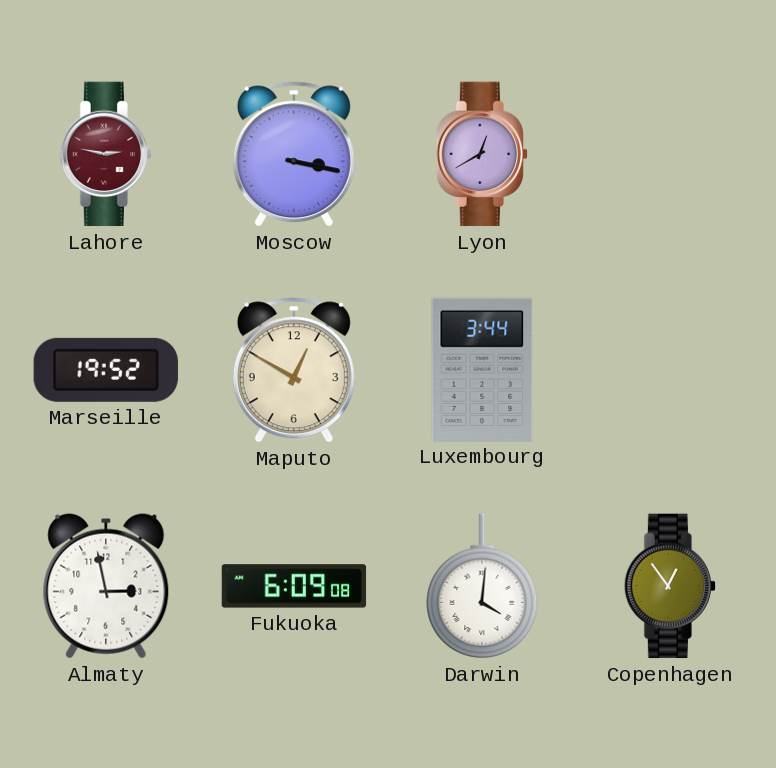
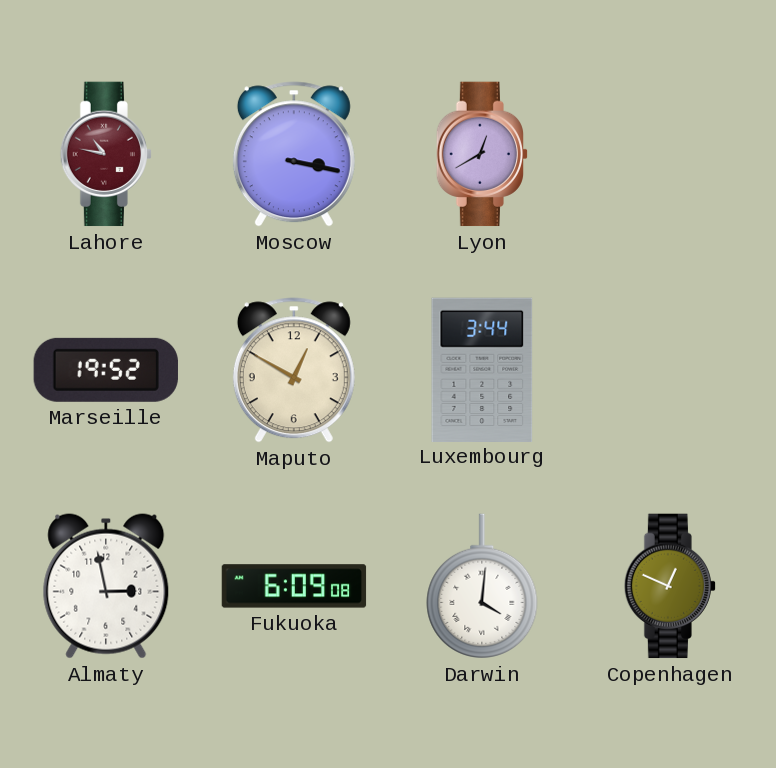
Lahore: 2:47 -> 10:47
Copenhagen: 12:54 -> 12:49
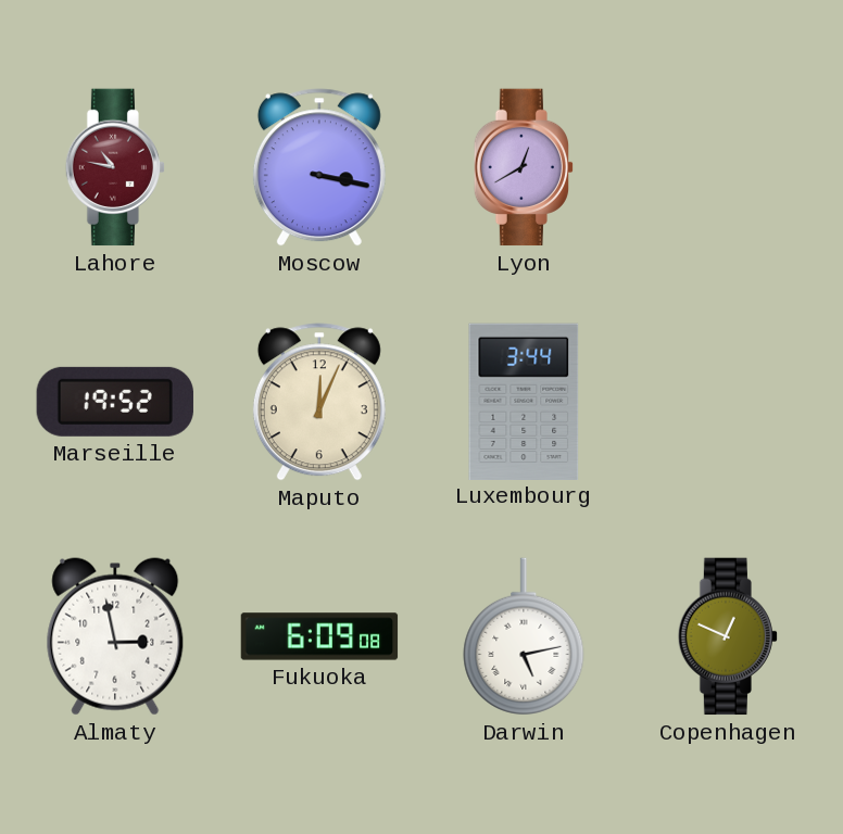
Maputo: 12:50 -> 12:04
Darwin: 4:01 -> 5:13
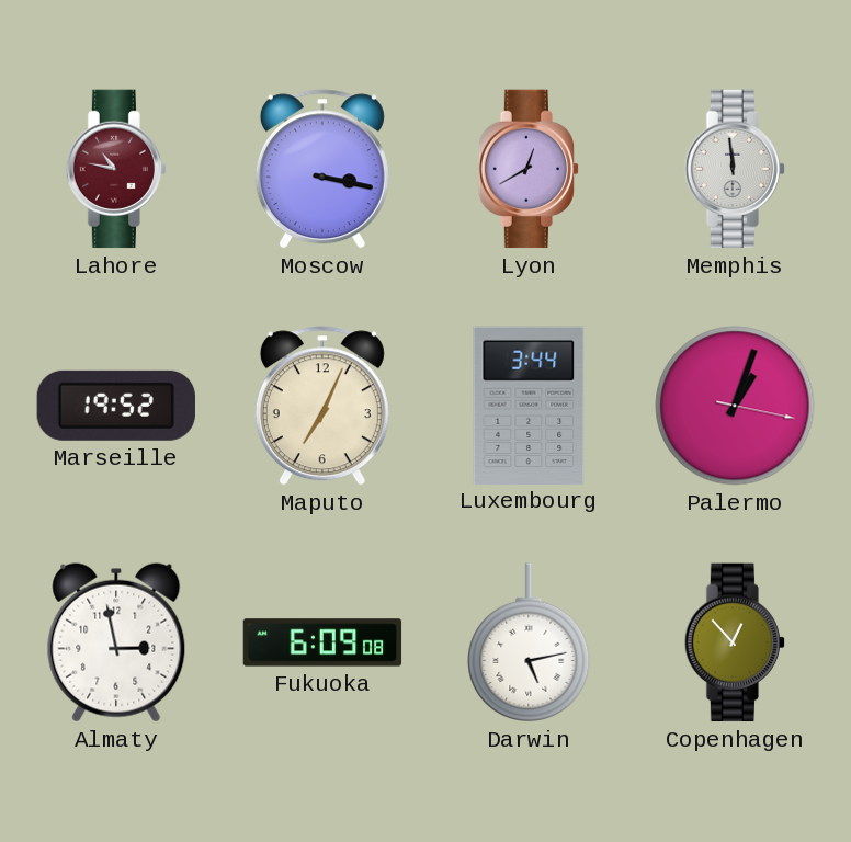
Memphis: none -> 11:59
Maputo: 12:04 -> 7:04
Palermo: none -> 1:03
Copenhagen: 12:49 -> 12:53
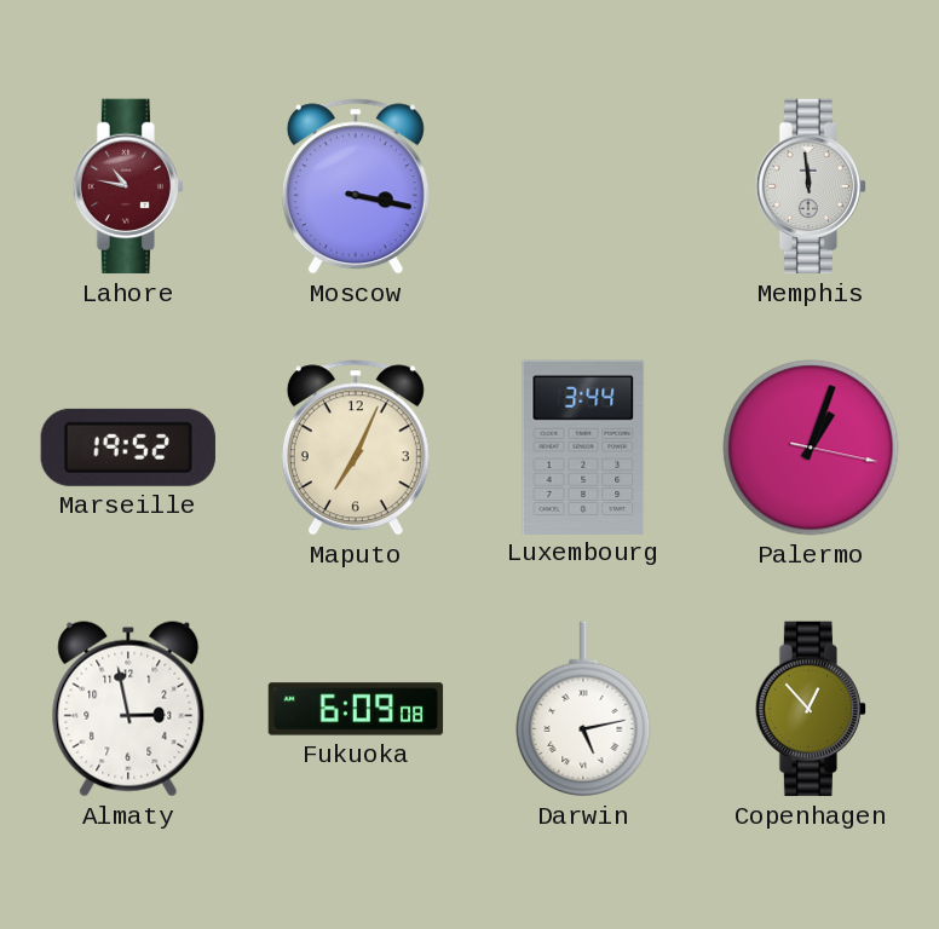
Lyon: 12:40 -> none
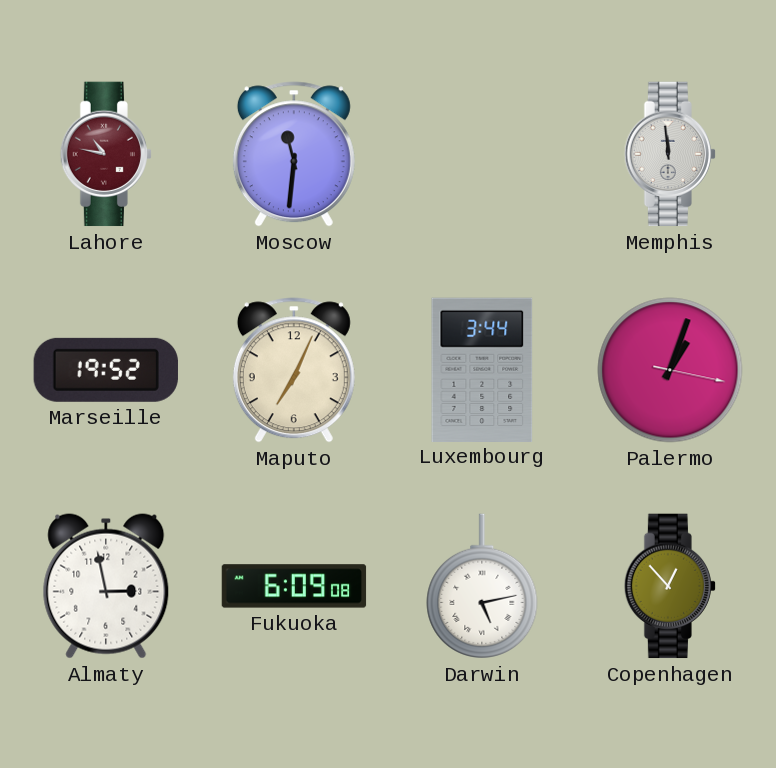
Moscow: 3:17 -> 11:31
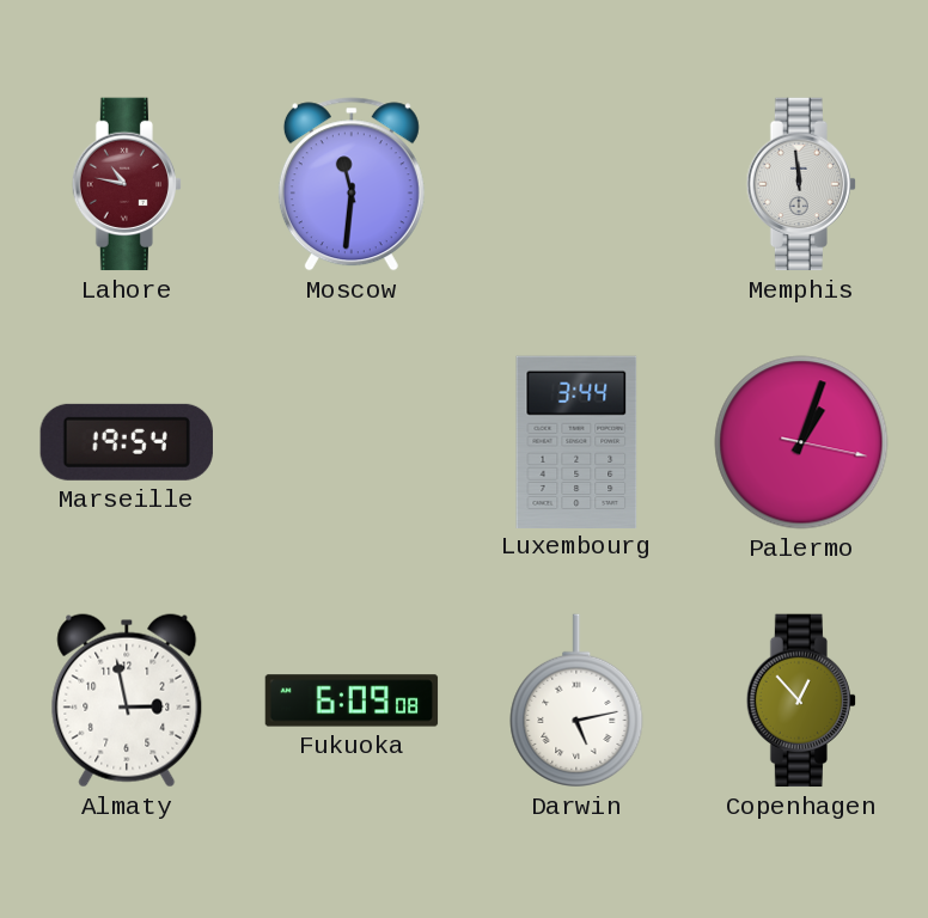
Marseille: 19:52 -> 19:54
Maputo: 7:04 -> none
